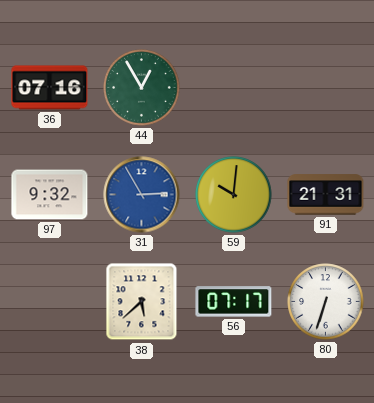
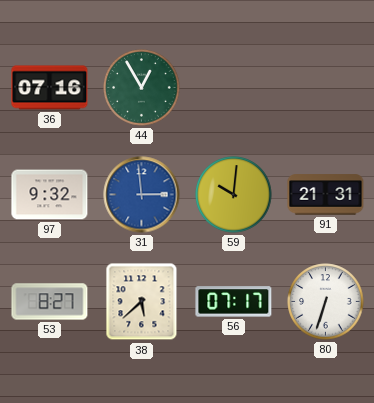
31: 2:55 -> 2:59
53: none -> 8:27
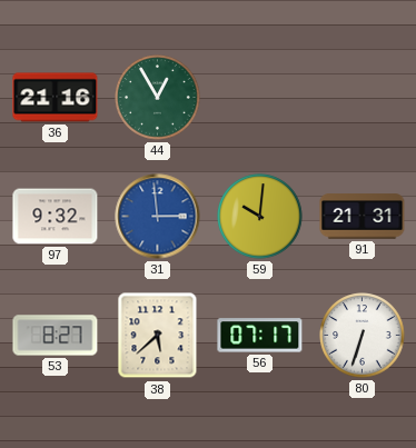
36: 07:16 -> 21:16
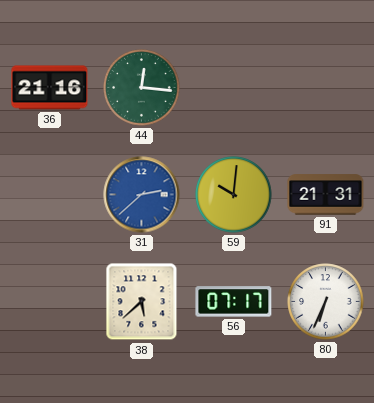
44: 12:55 -> 12:16
97: 9:32 -> none
31: 2:59 -> 2:38
53: 8:27 -> none
80: 6:33 -> 6:34
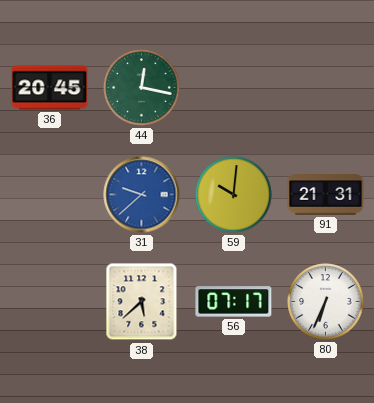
36: 21:16 -> 20:45
44: 12:16 -> 12:17
31: 2:38 -> 9:38
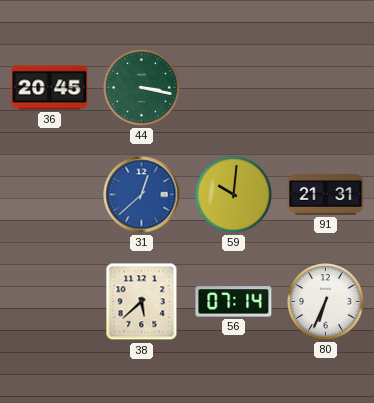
44: 12:17 -> 3:17
31: 9:38 -> 12:38
56: 07:17 -> 07:14
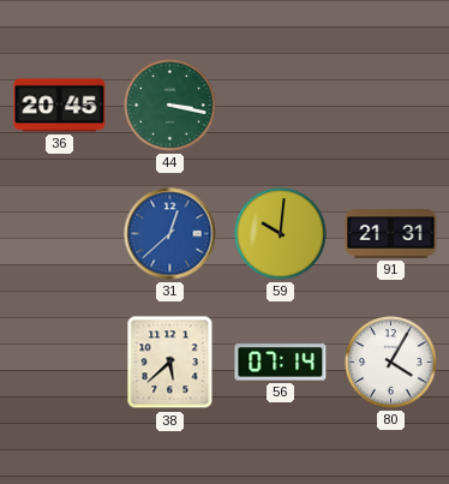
80: 6:34 -> 4:05
